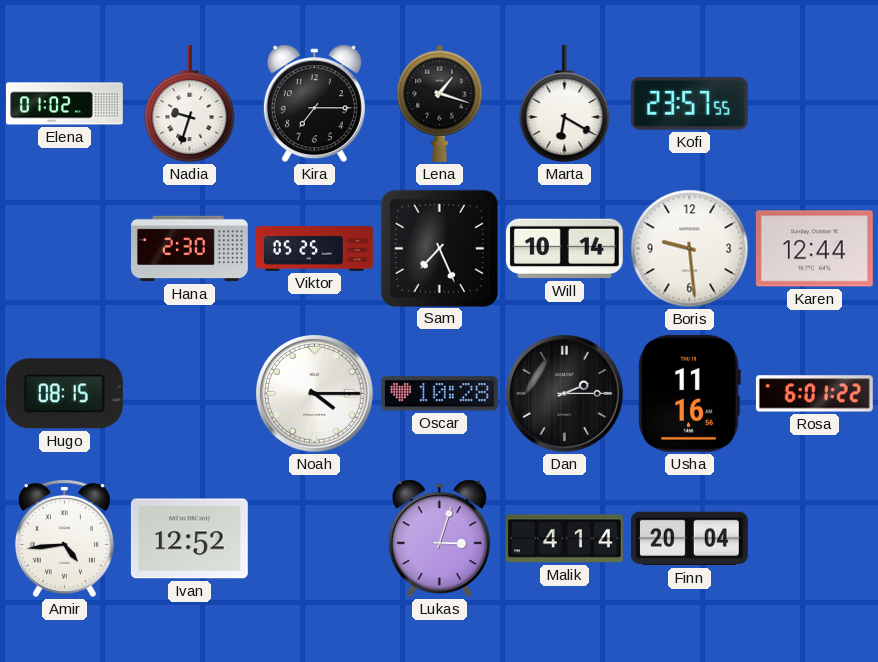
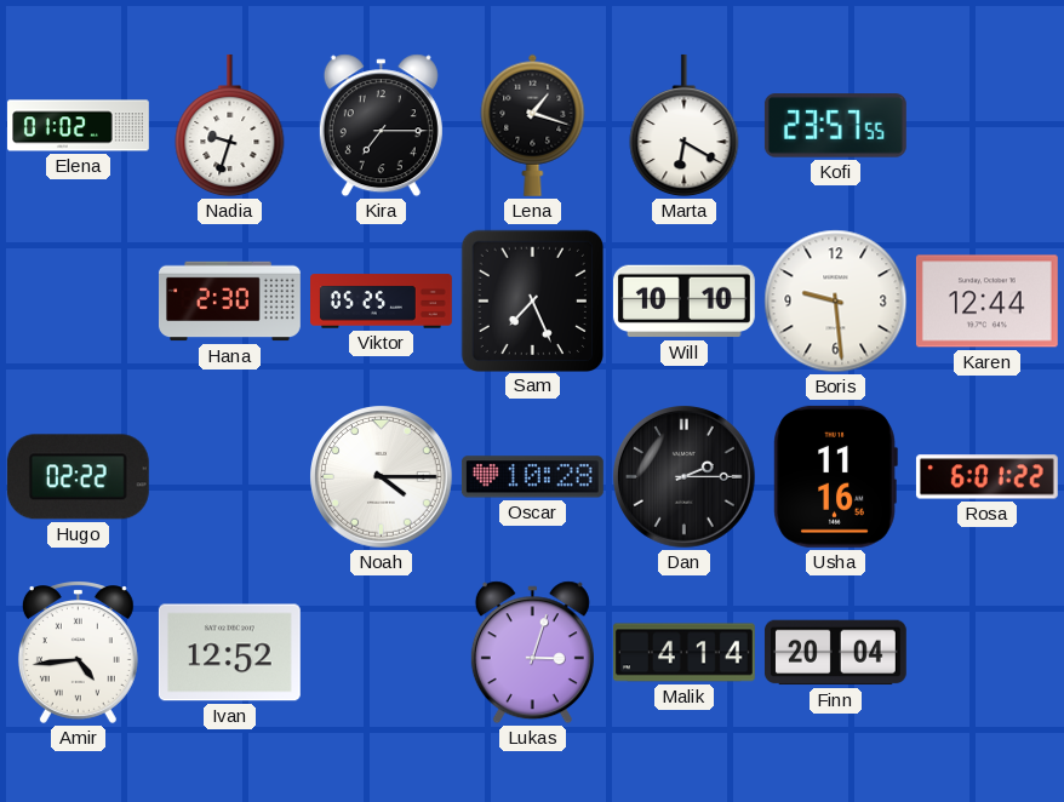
Will: 10:14 -> 10:10
Hugo: 08:15 -> 02:22
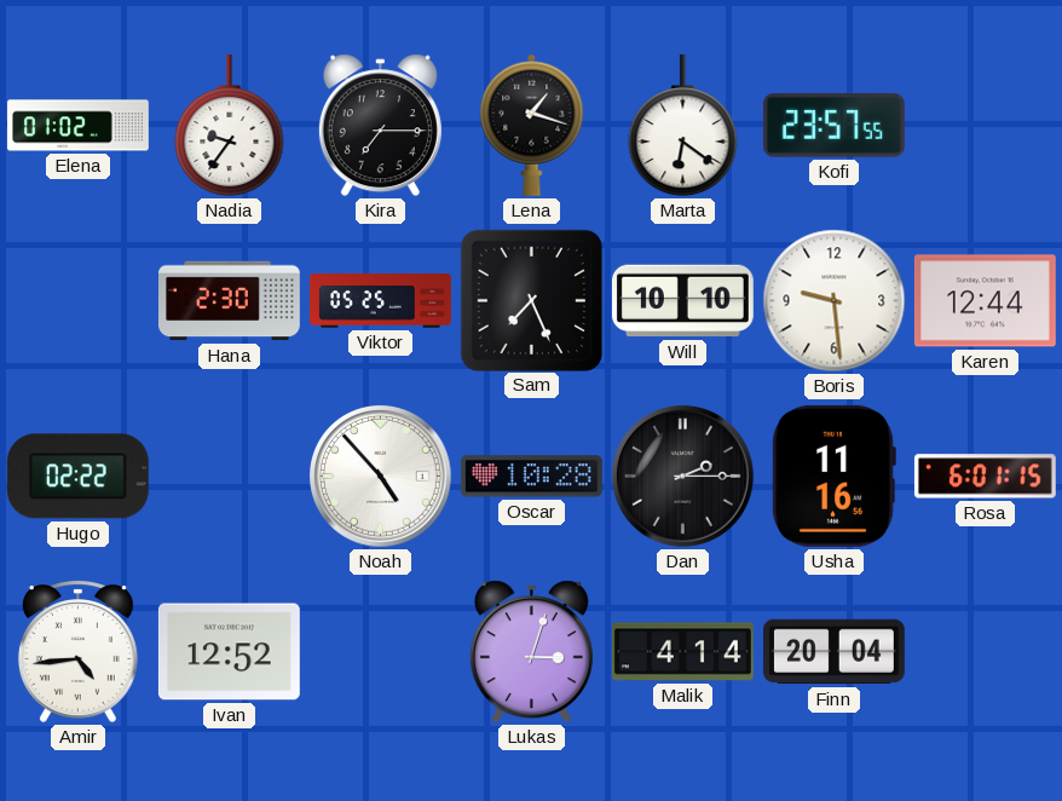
Nadia: 9:33 -> 9:36
Marta: 6:20 -> 6:21
Noah: 4:15 -> 4:53
Rosa: 6:01:22 -> 6:01:15
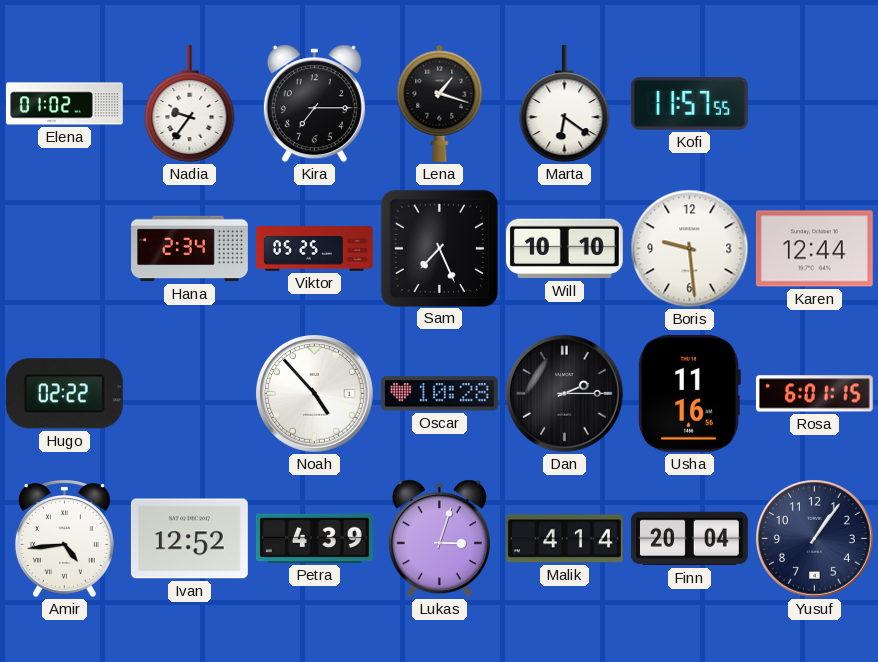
Kofi: 23:57 -> 11:57
Hana: 2:30 -> 2:34
Petra: none -> 4:39
Yusuf: none -> 1:06
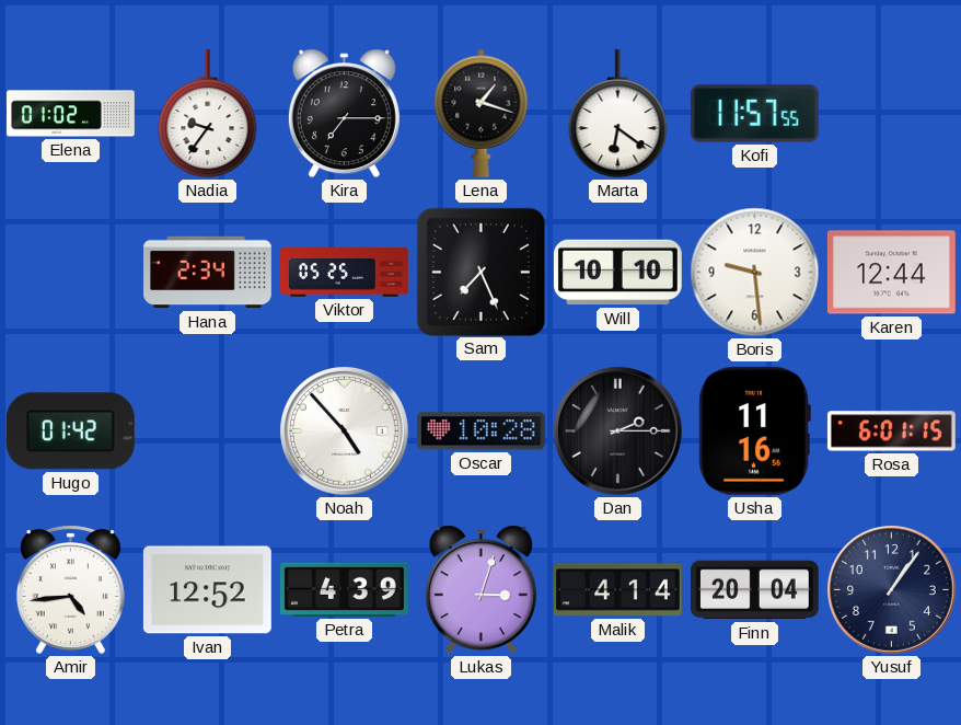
Hugo: 02:22 -> 01:42
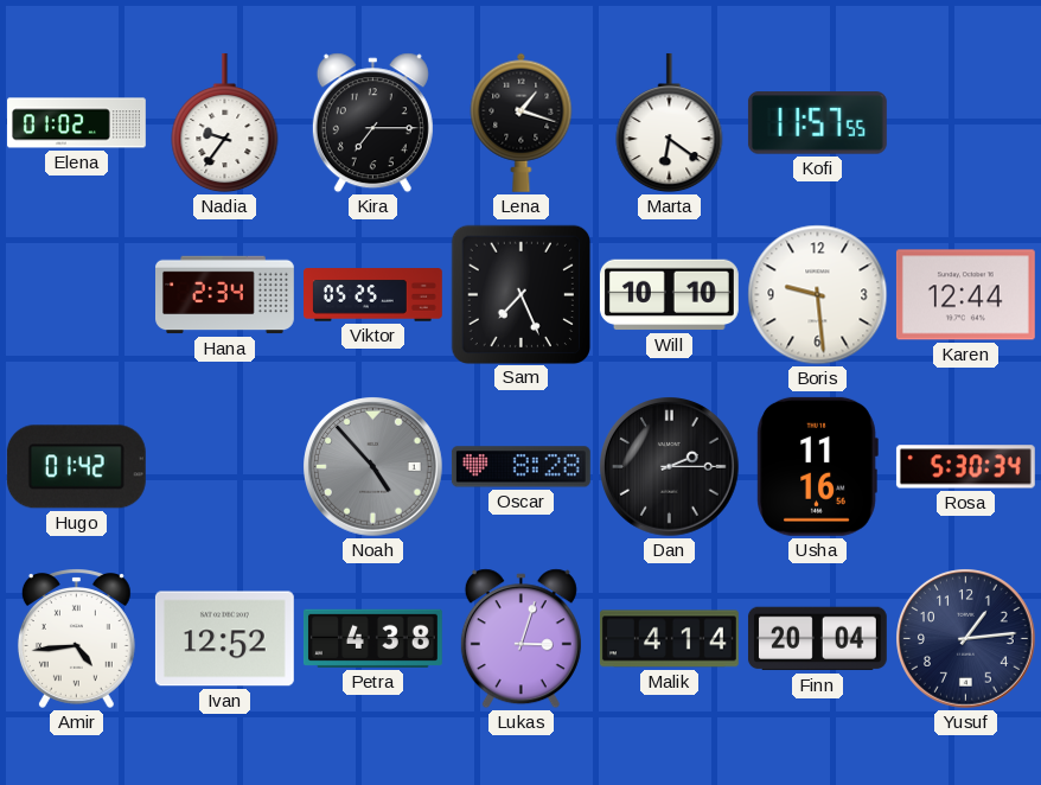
Noah dial: white -> grey
Oscar: 10:28 -> 8:28
Rosa: 6:01 -> 5:30
Petra: 4:39 -> 4:38
Yusuf: 1:06 -> 1:14
